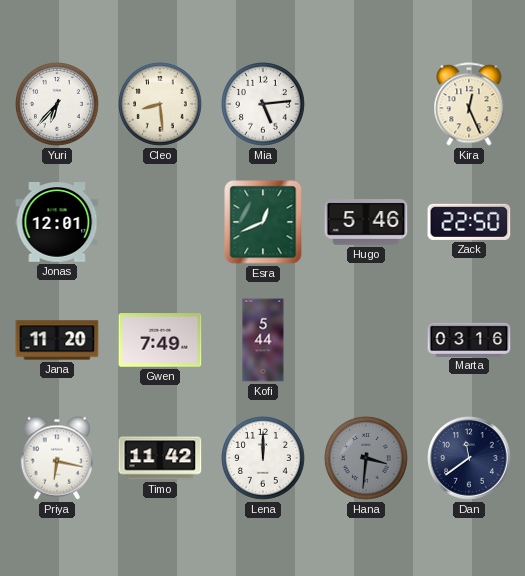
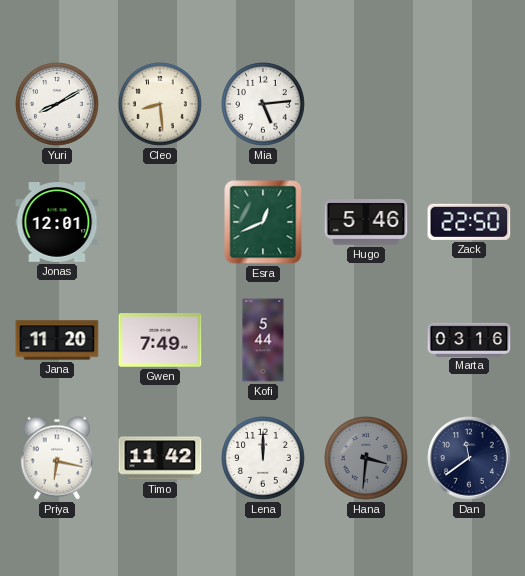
Yuri: 6:37 -> 8:10
Kira: 12:26 -> none
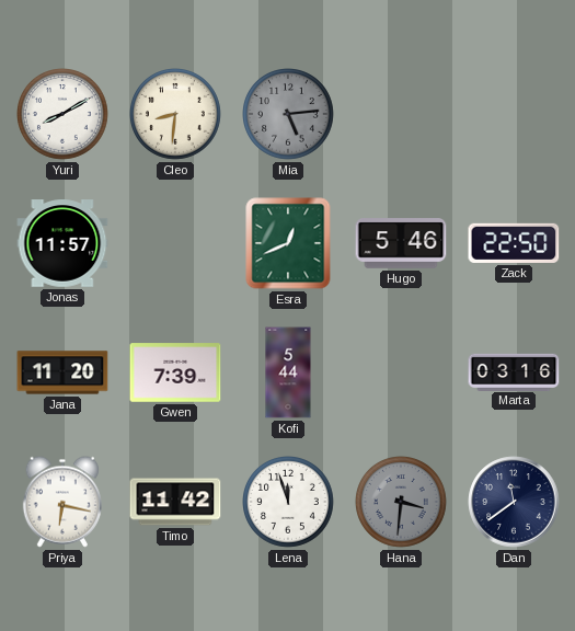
Cleo: 8:29 -> 8:31
Mia dial: white -> grey
Jonas: 12:01 -> 11:57
Gwen: 7:49 -> 7:39
Lena: 12:00 -> 11:57
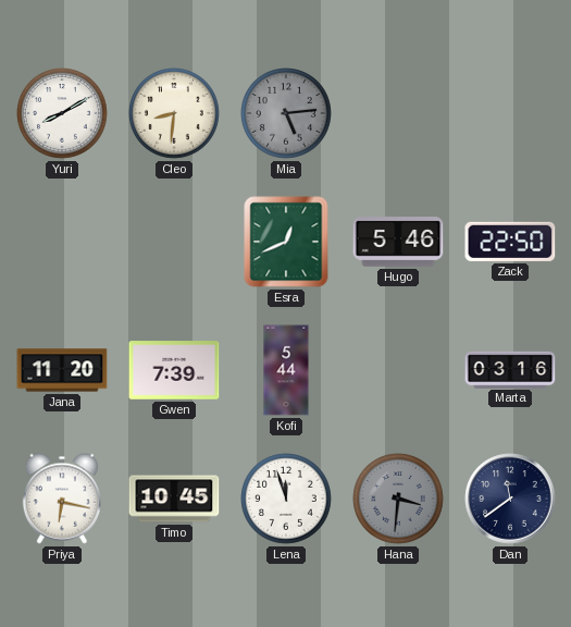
Jonas: 11:57 -> none
Timo: 11:42 -> 10:45
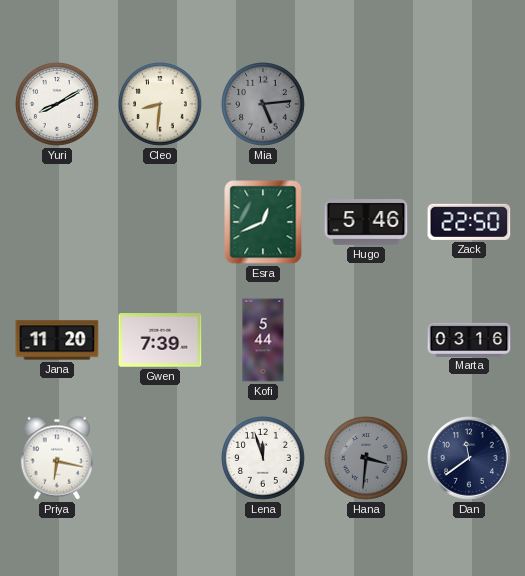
Timo: 10:45 -> none
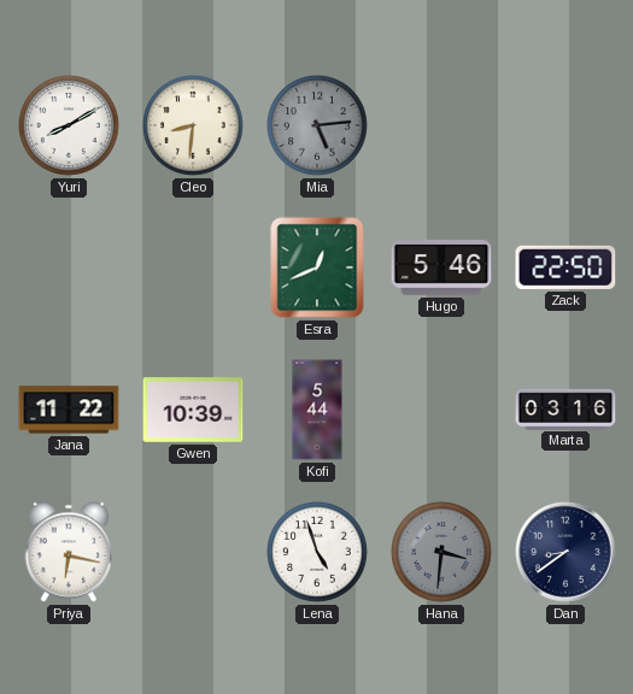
Jana: 11:20 -> 11:22
Gwen: 7:39 -> 10:39
Lena: 11:57 -> 4:57
Dan: 11:39 -> 8:39
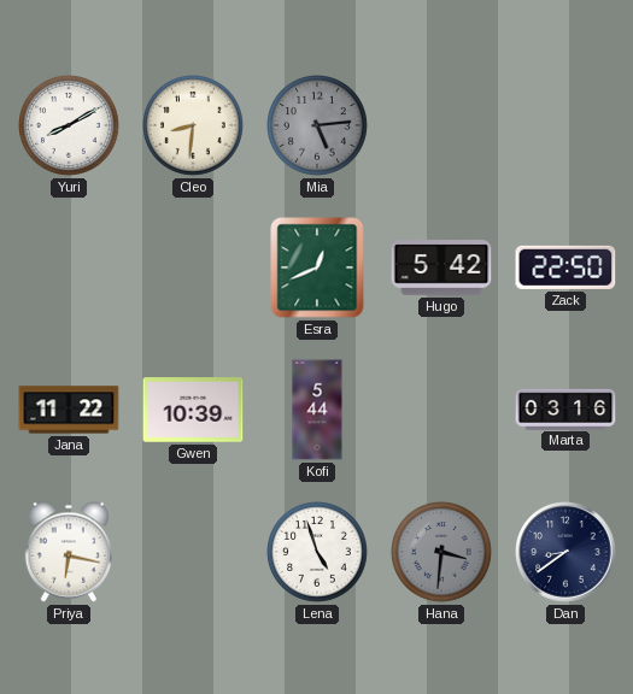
Hugo: 5:46 -> 5:42
